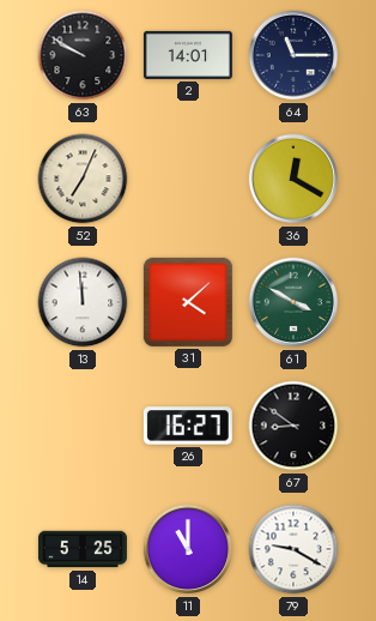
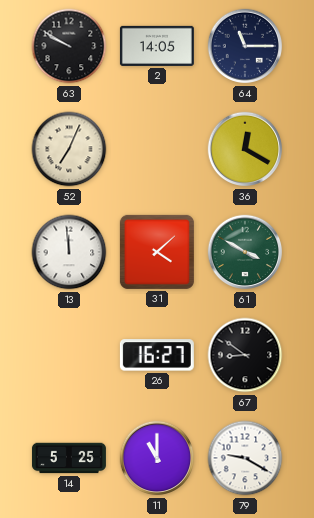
2: 14:01 -> 14:05
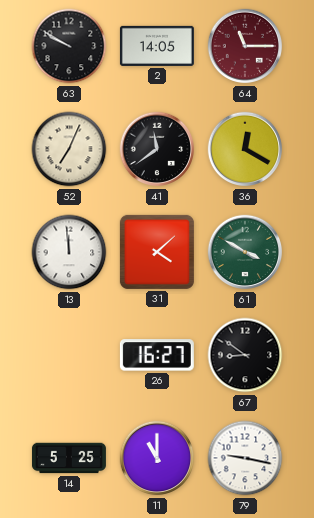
64 dial: navy -> burgundy
41: none -> 11:39
79: 9:20 -> 9:17
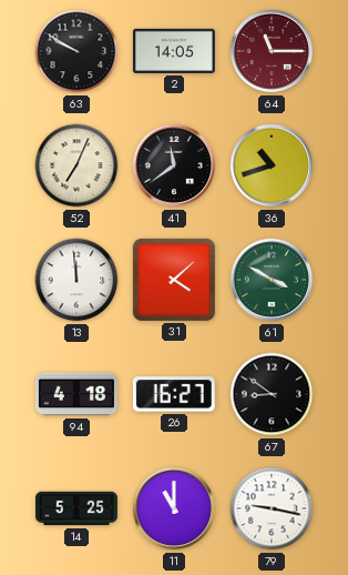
36: 12:20 -> 10:42
94: none -> 4:18
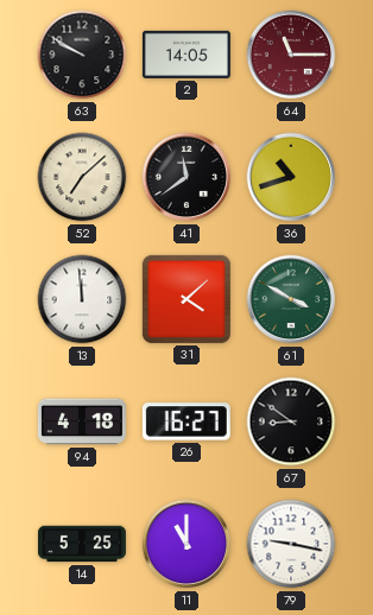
52: 7:04 -> 7:08
